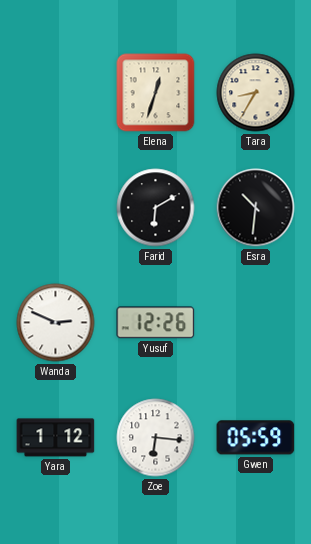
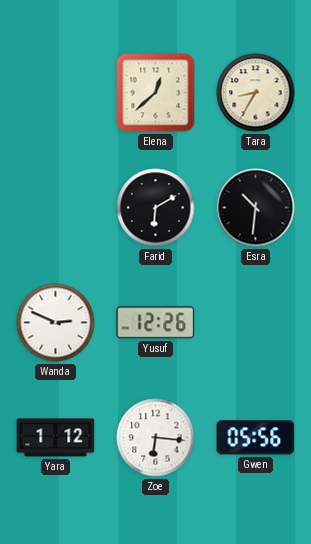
Elena: 12:33 -> 12:38
Gwen: 05:59 -> 05:56
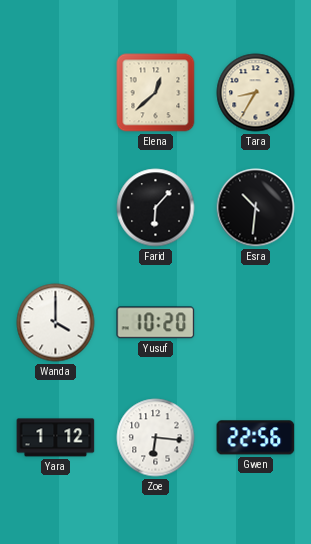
Farid: 6:10 -> 6:07
Wanda: 2:49 -> 4:00
Yusuf: 12:26 -> 10:20
Gwen: 05:56 -> 22:56
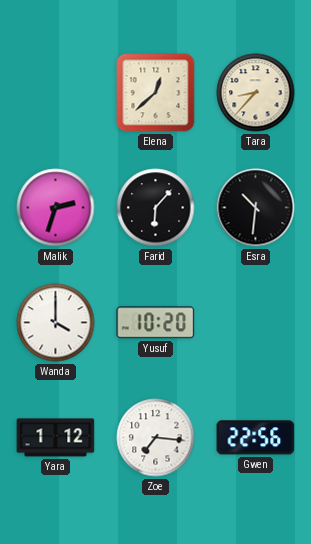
Tara: 8:35 -> 8:37
Malik: none -> 2:33
Zoe: 6:16 -> 7:16
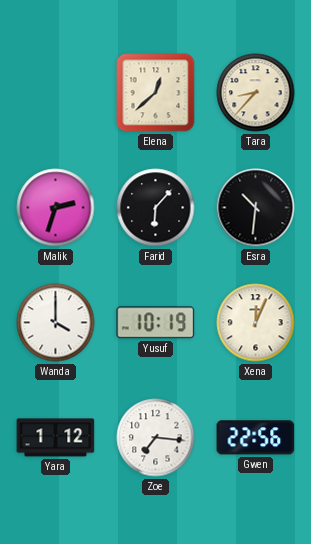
Yusuf: 10:20 -> 10:19
Xena: none -> 12:04
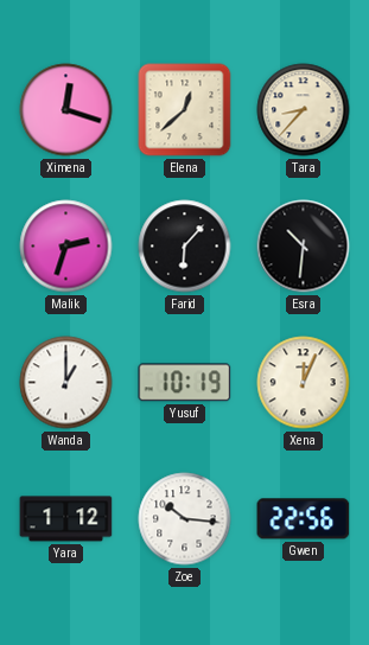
Ximena: none -> 12:18
Wanda: 4:00 -> 1:00
Zoe: 7:16 -> 10:16
